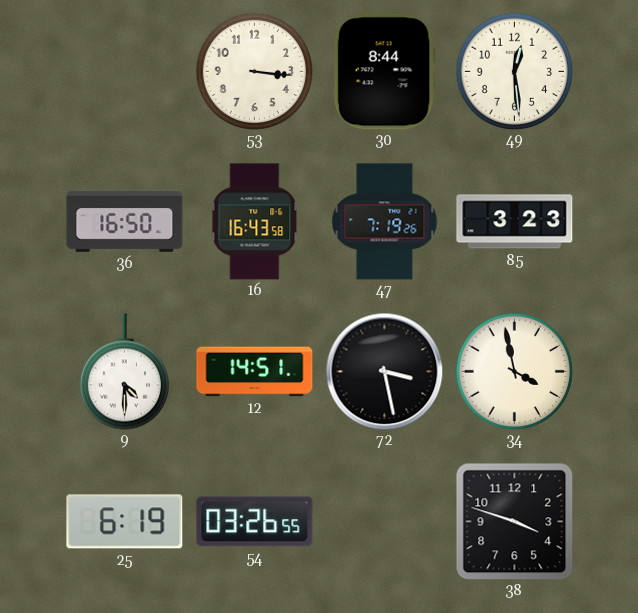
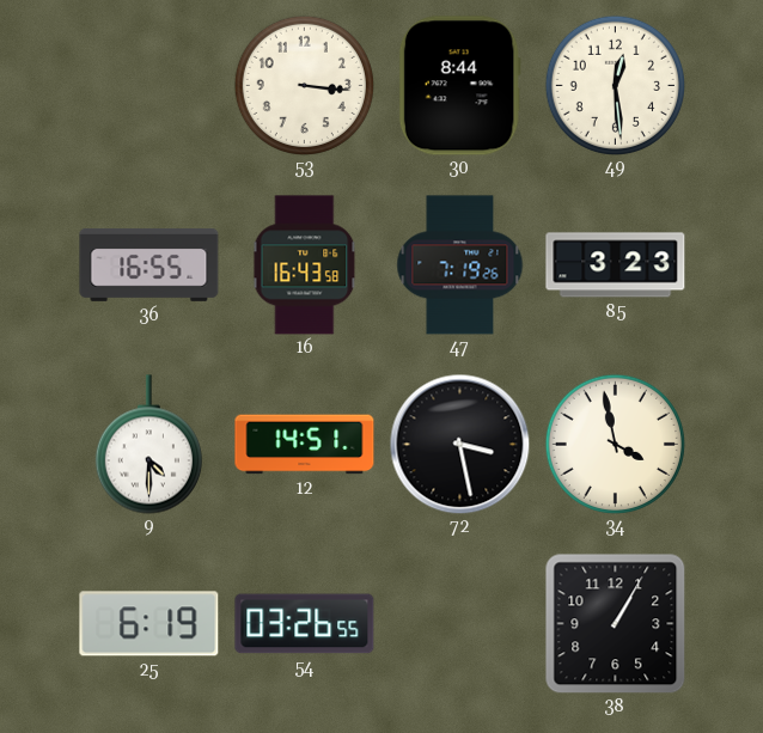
36: 16:50 -> 16:55
38: 3:48 -> 1:05
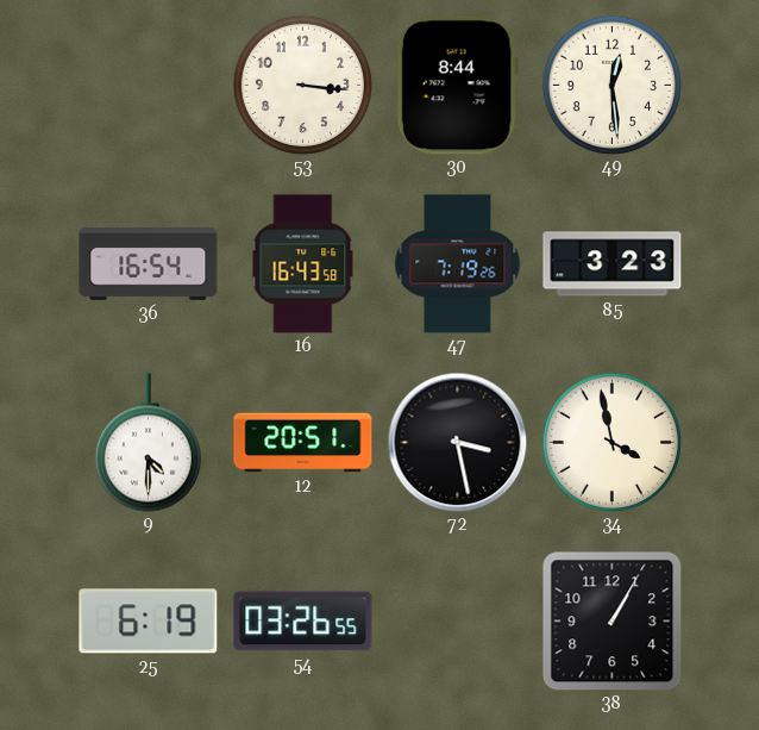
36: 16:55 -> 16:54
12: 14:51 -> 20:51
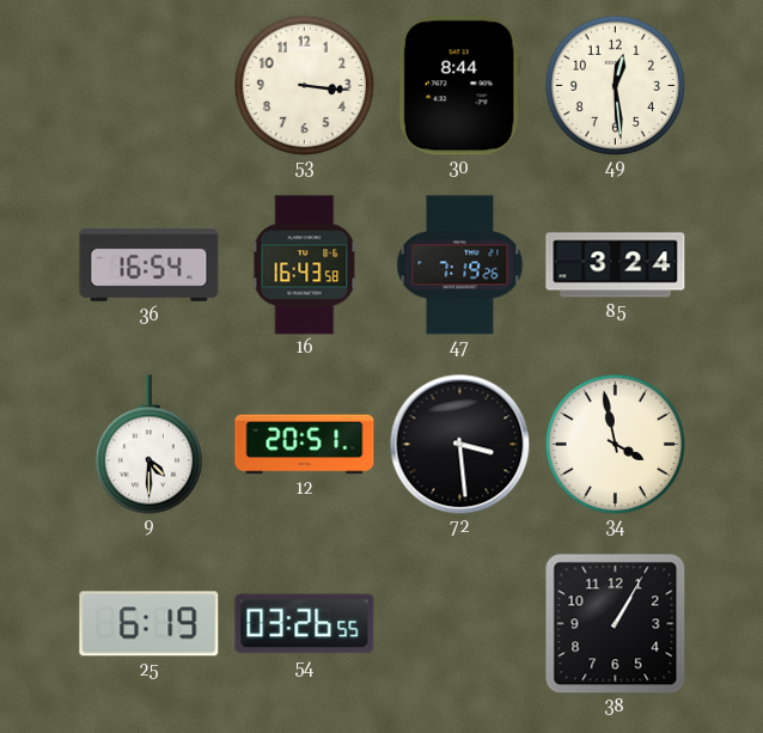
85: 3:23 -> 3:24
72: 3:28 -> 3:29
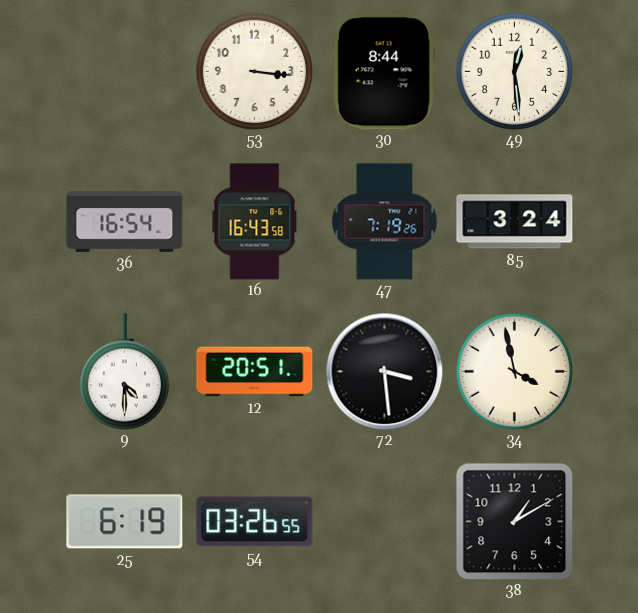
38: 1:05 -> 1:10
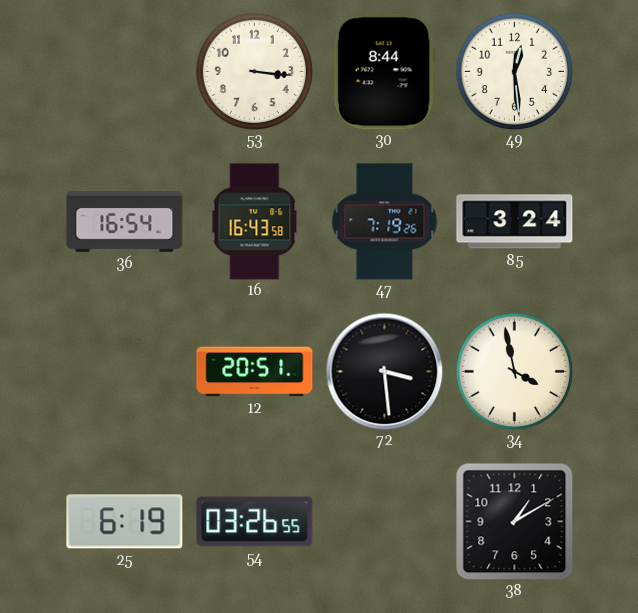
9: 4:30 -> none
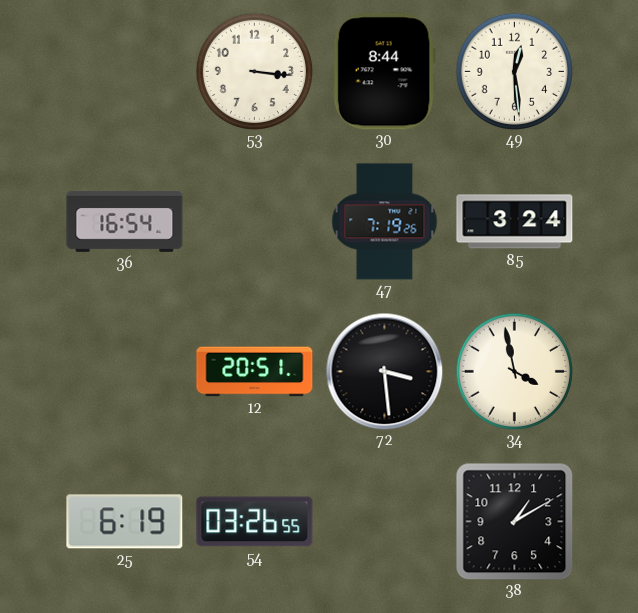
16: 16:43 -> none
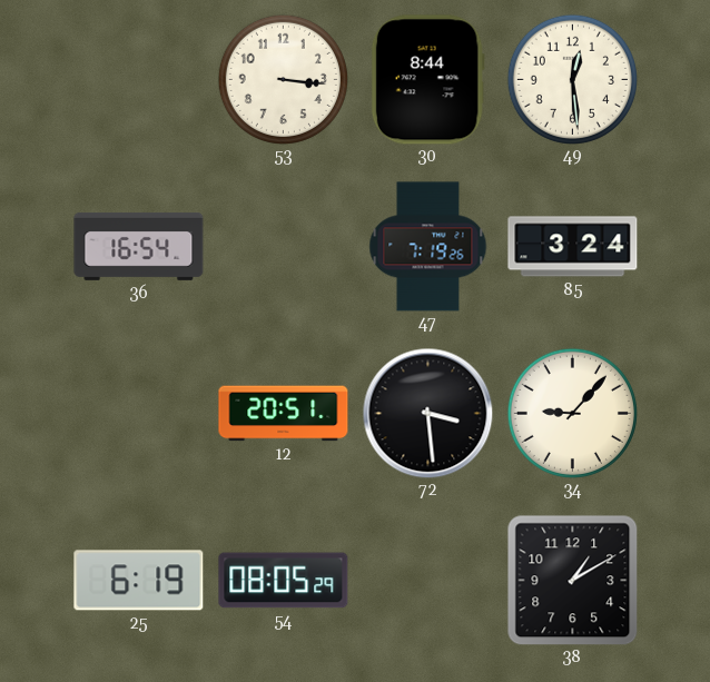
34: 3:58 -> 9:07
54: 03:26 -> 08:05
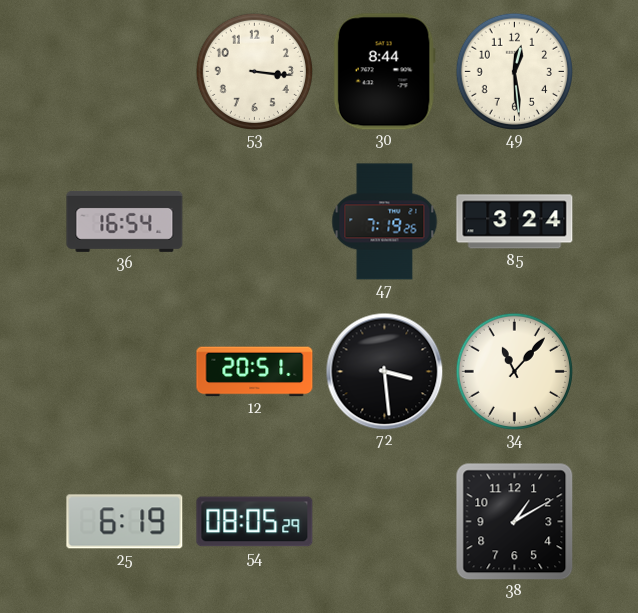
34: 9:07 -> 11:07
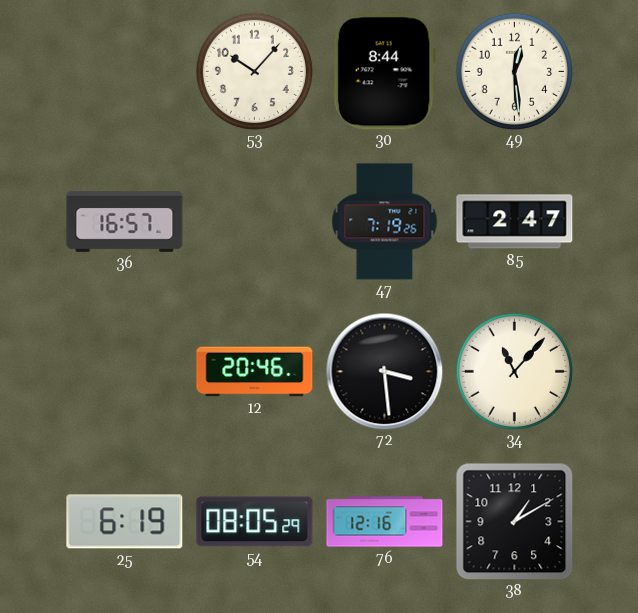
53: 3:16 -> 10:07
36: 16:54 -> 16:57
85: 3:24 -> 2:47
12: 20:51 -> 20:46
76: none -> 12:16
